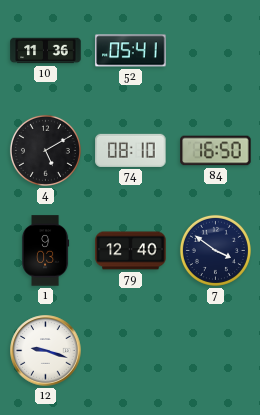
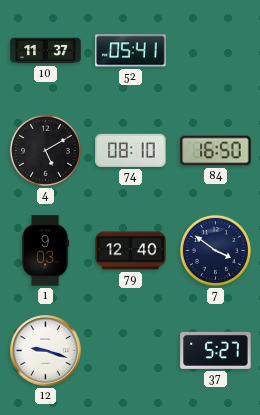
10: 11:36 -> 11:37
37: none -> 5:27
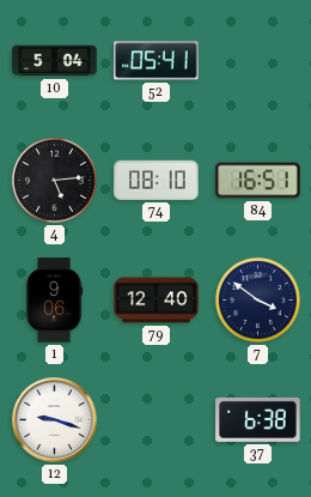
10: 11:37 -> 5:04
4: 5:10 -> 5:14
84: 16:50 -> 16:51
1: 9:03 -> 9:06
37: 5:27 -> 6:38
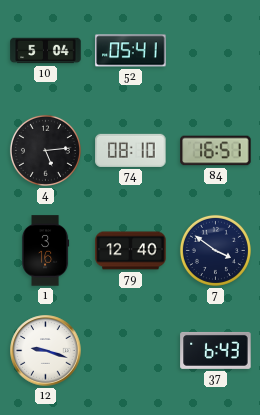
1: 9:06 -> 3:16
37: 6:38 -> 6:43
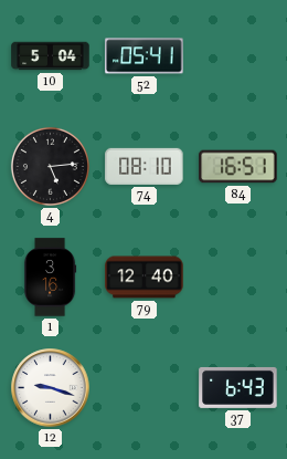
7: 3:51 -> none
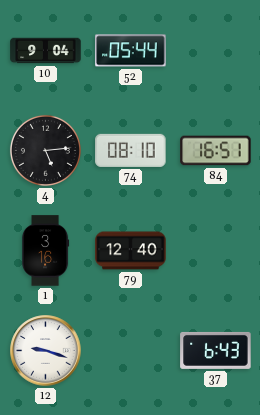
10: 5:04 -> 9:04
52: 05:41 -> 05:44
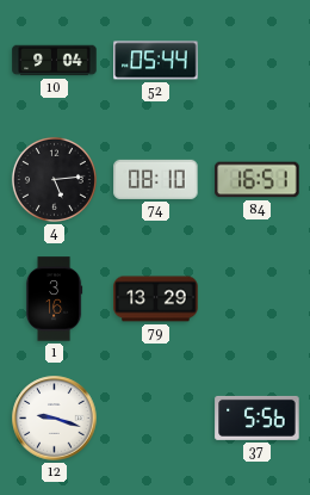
79: 12:40 -> 13:29
37: 6:43 -> 5:56
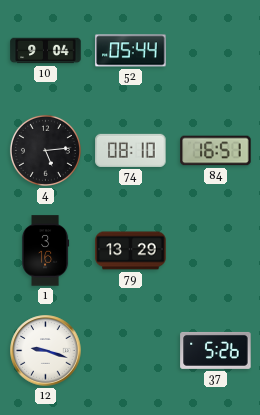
37: 5:56 -> 5:26
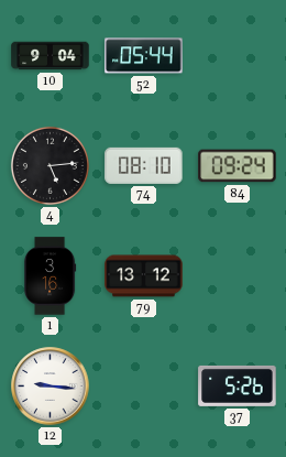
84: 16:51 -> 09:24
79: 13:29 -> 13:12
12: 9:18 -> 9:16
